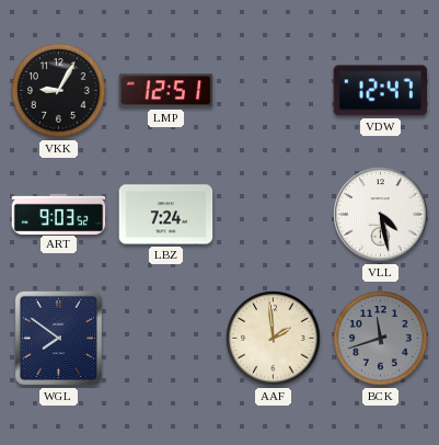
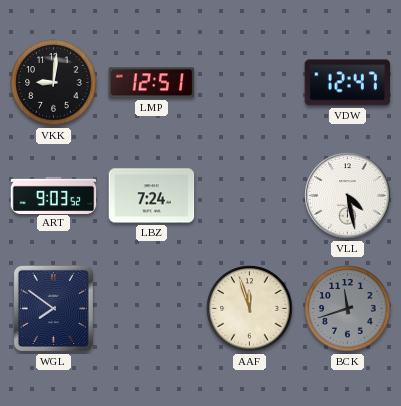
VKK: 9:05 -> 9:01
AAF: 1:59 -> 11:57
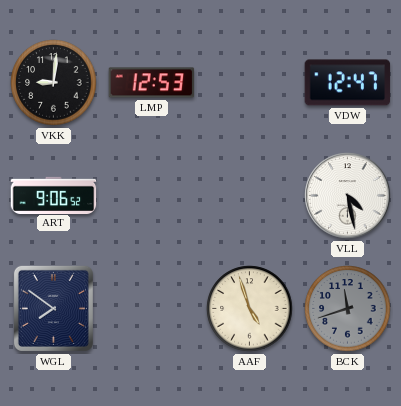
LMP: 12:51 -> 12:53
ART: 9:03 -> 9:06
LBZ: 7:24 -> none
AAF: 11:57 -> 4:57
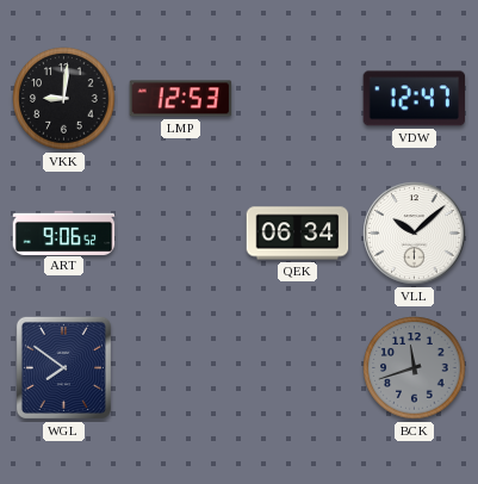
QEK: none -> 06:34
VLL: 4:28 -> 10:08
AAF: 4:57 -> none
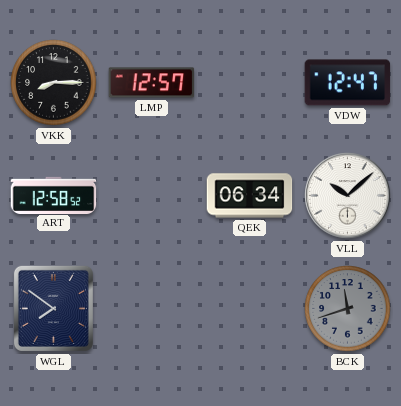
VKK: 9:01 -> 8:15
LMP: 12:53 -> 12:57
ART: 9:06 -> 12:58
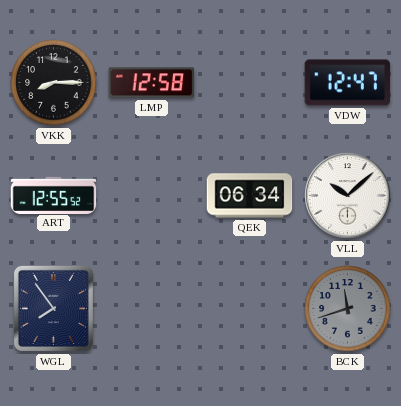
LMP: 12:57 -> 12:58
ART: 12:58 -> 12:55
WGL: 7:51 -> 7:54
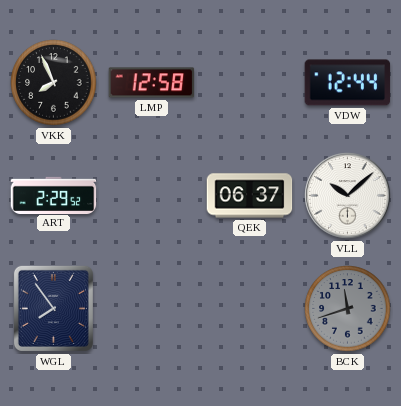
VKK: 8:15 -> 7:56
VDW: 12:47 -> 12:44
ART: 12:55 -> 2:29
QEK: 06:34 -> 06:37
